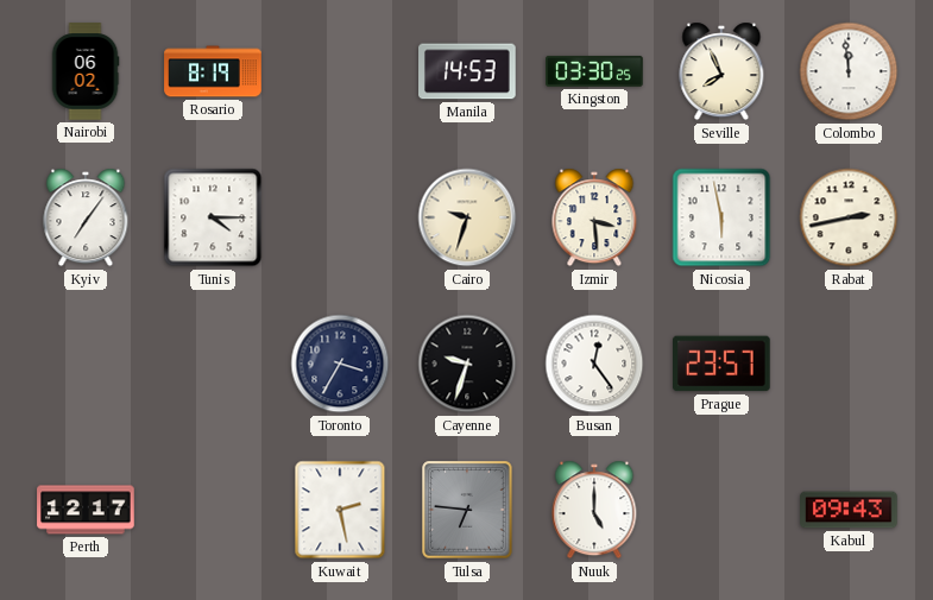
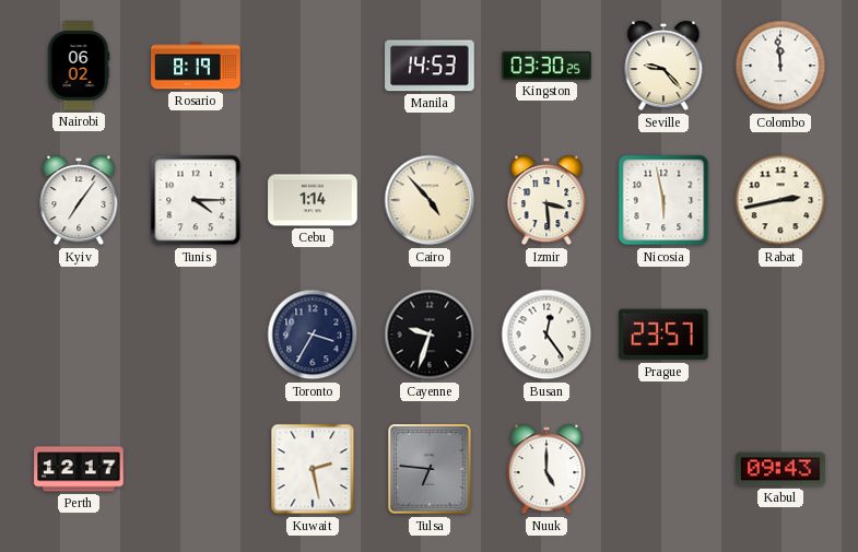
Seville: 7:56 -> 9:23
Cebu: none -> 1:14
Cairo: 9:33 -> 4:53
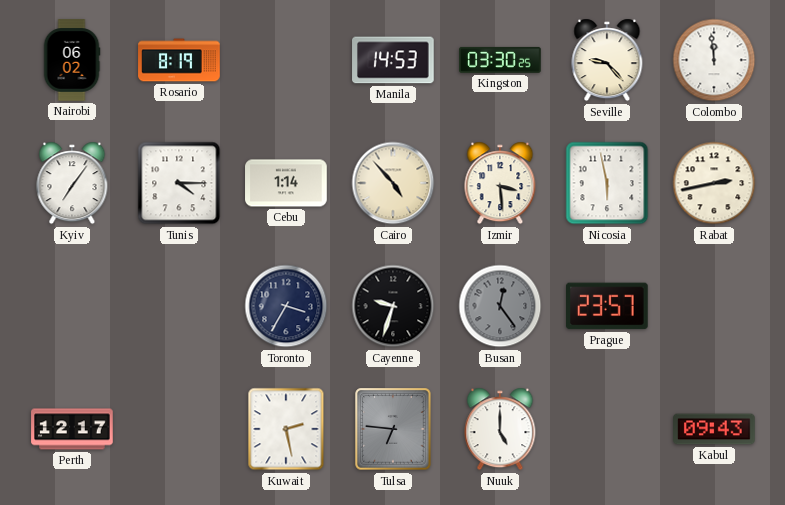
Busan dial: white -> grey
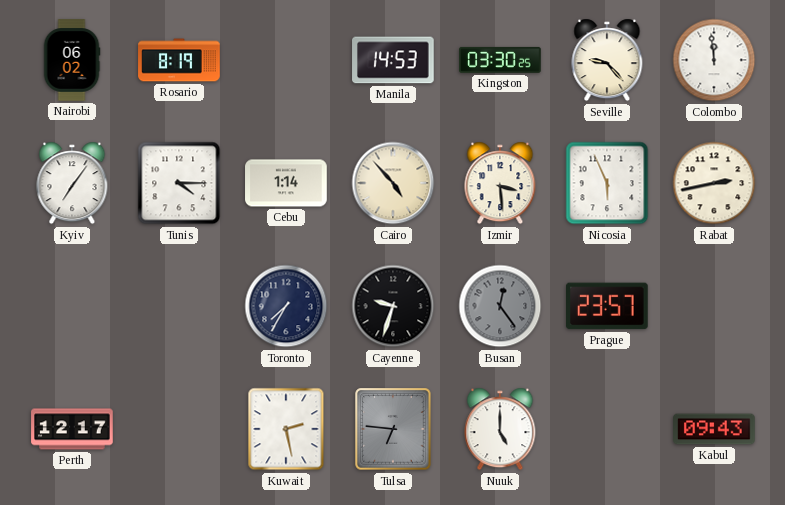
Nicosia: 5:58 -> 5:56
Toronto: 3:35 -> 7:35
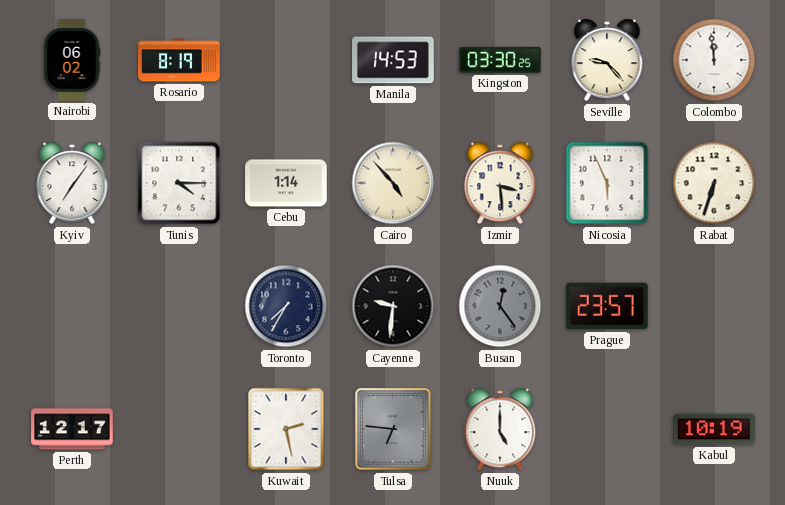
Rabat: 2:43 -> 6:33
Cayenne: 9:33 -> 9:31
Kabul: 09:43 -> 10:19
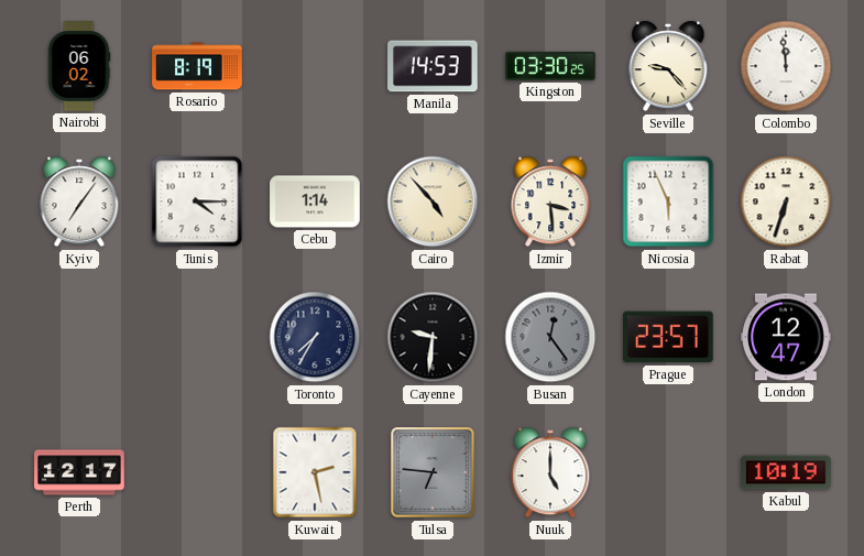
London: none -> 12:47
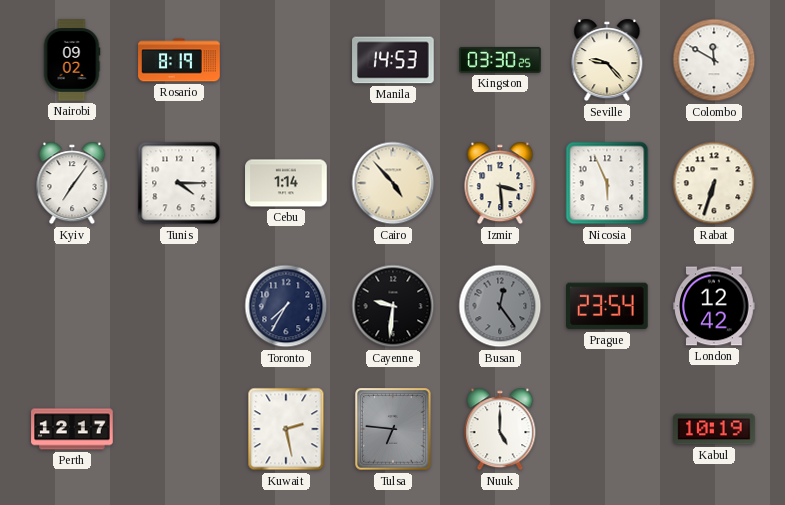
Nairobi: 06:02 -> 09:02
Colombo: 11:59 -> 11:50
Prague: 23:57 -> 23:54
London: 12:47 -> 12:42
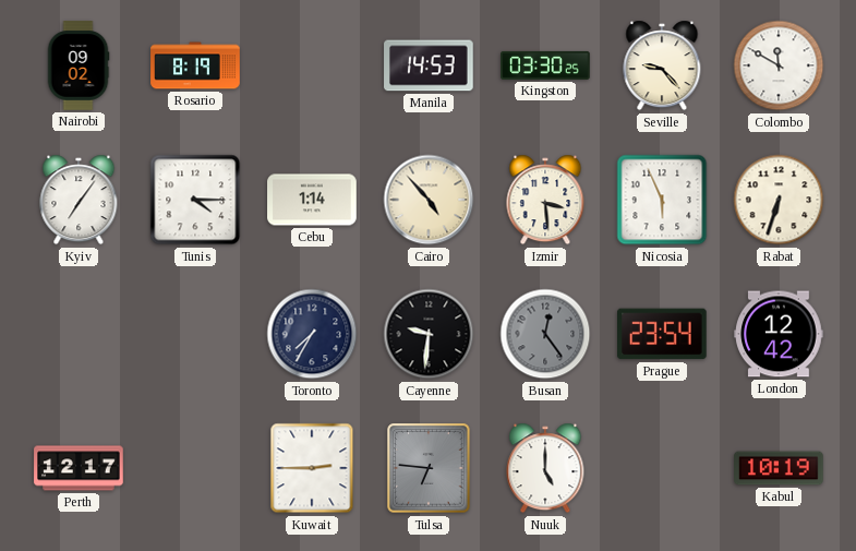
Kuwait: 2:28 -> 2:45
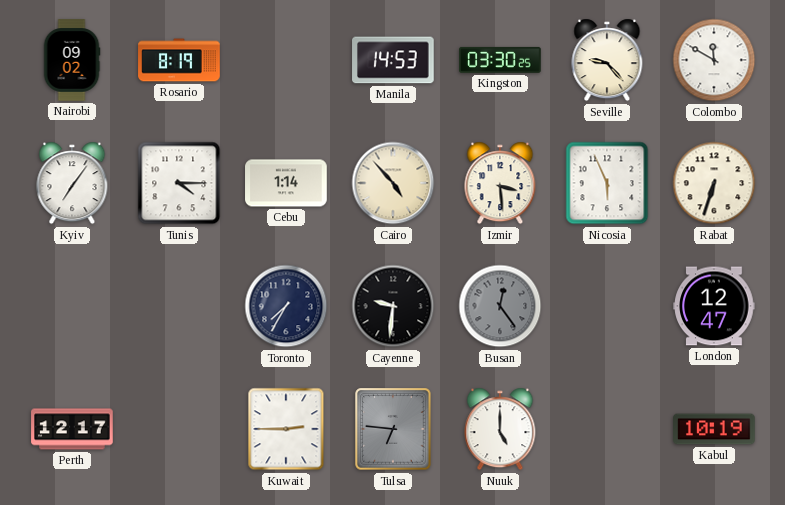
Prague: 23:54 -> none
London: 12:42 -> 12:47
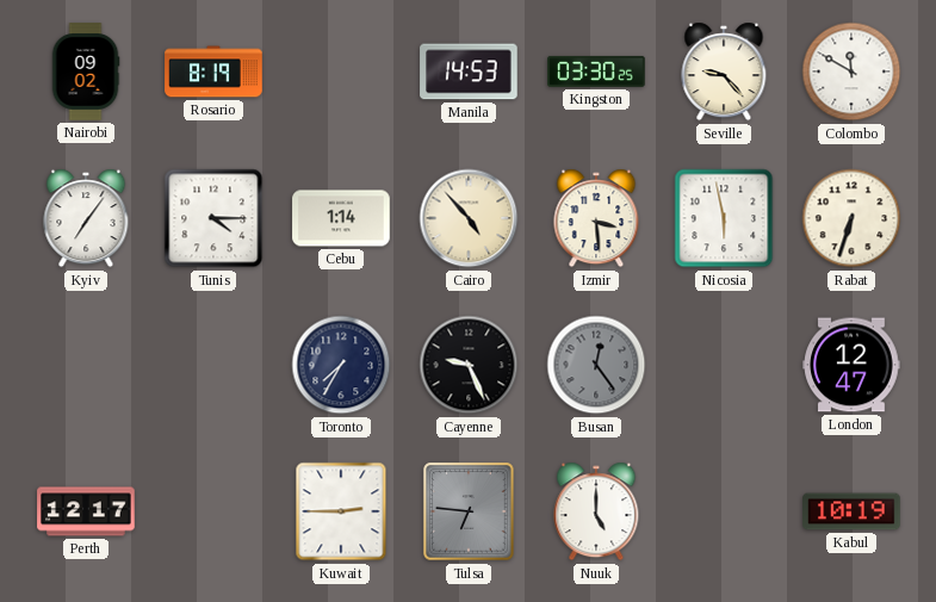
Nicosia: 5:56 -> 5:58
Cayenne: 9:31 -> 9:26
